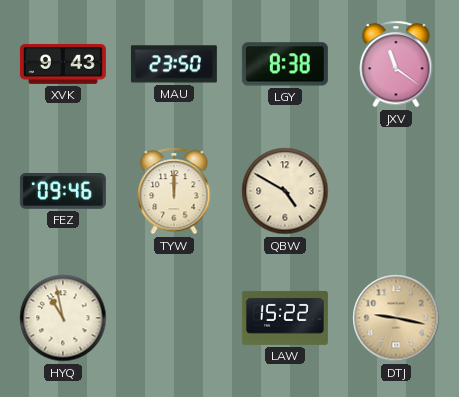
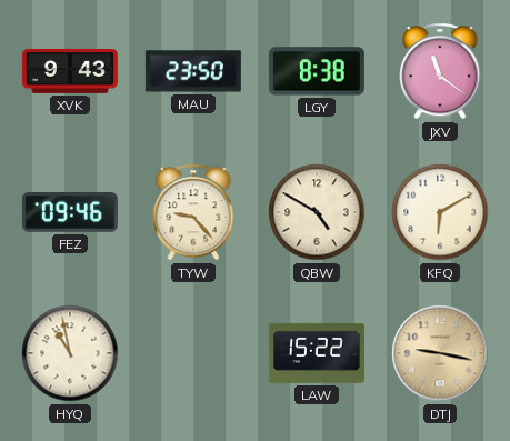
TYW: 12:00 -> 9:23
KFQ: none -> 6:10
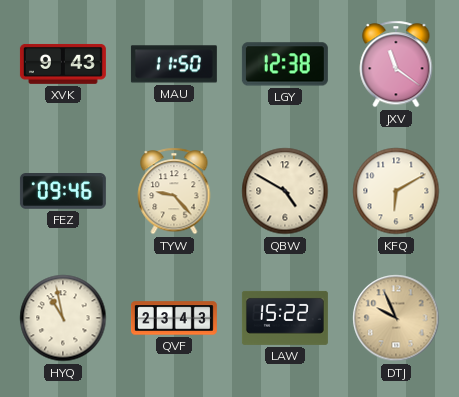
MAU: 23:50 -> 11:50
LGY: 8:38 -> 12:38
QVF: none -> 23:43
DTJ: 9:17 -> 9:56
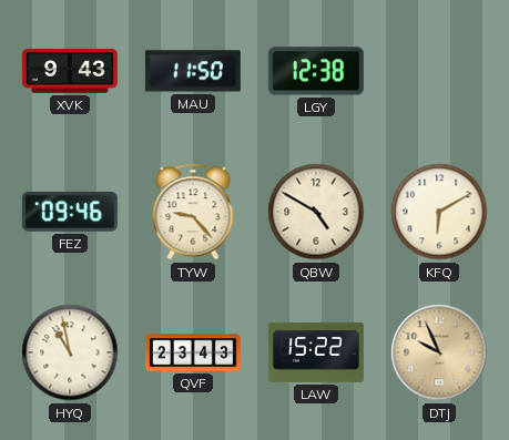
JXV: 11:21 -> none
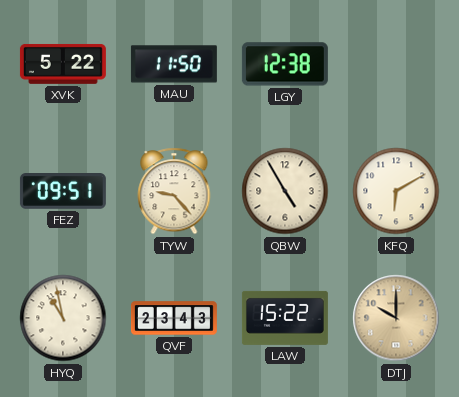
XVK: 9:43 -> 5:22
FEZ: 09:46 -> 09:51
QBW: 4:50 -> 4:55
DTJ: 9:56 -> 10:00
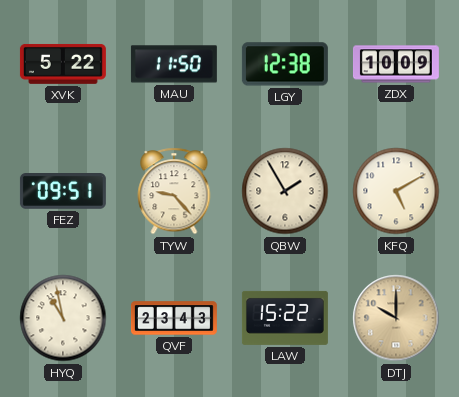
ZDX: none -> 10:09
QBW: 4:55 -> 1:55
KFQ: 6:10 -> 5:10
